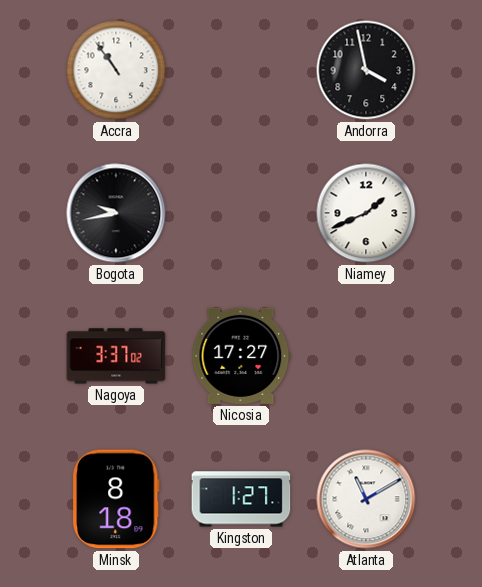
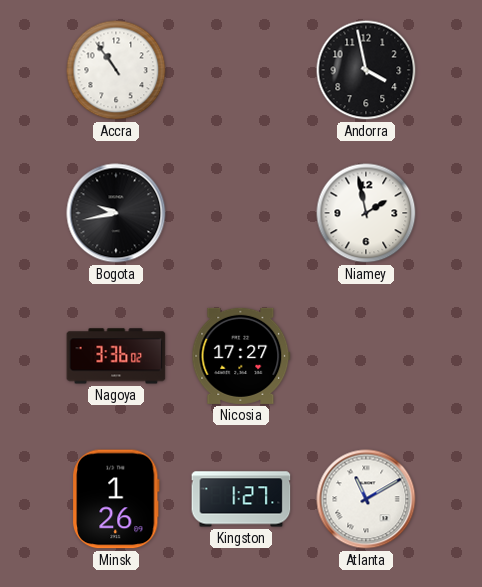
Niamey: 1:41 -> 1:58
Nagoya: 3:37 -> 3:36
Minsk: 8:18 -> 1:26
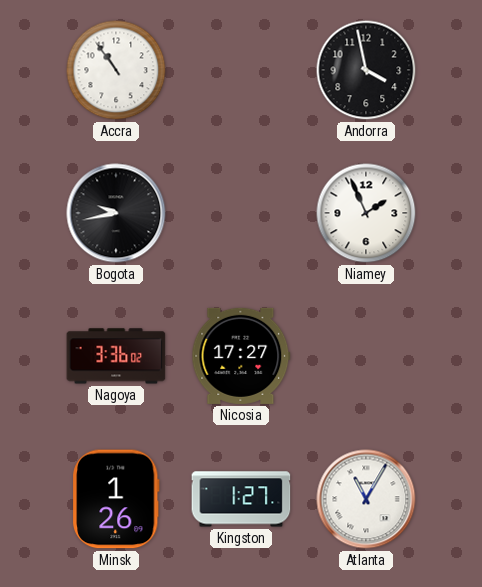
Niamey: 1:58 -> 1:56
Atlanta: 11:10 -> 11:05
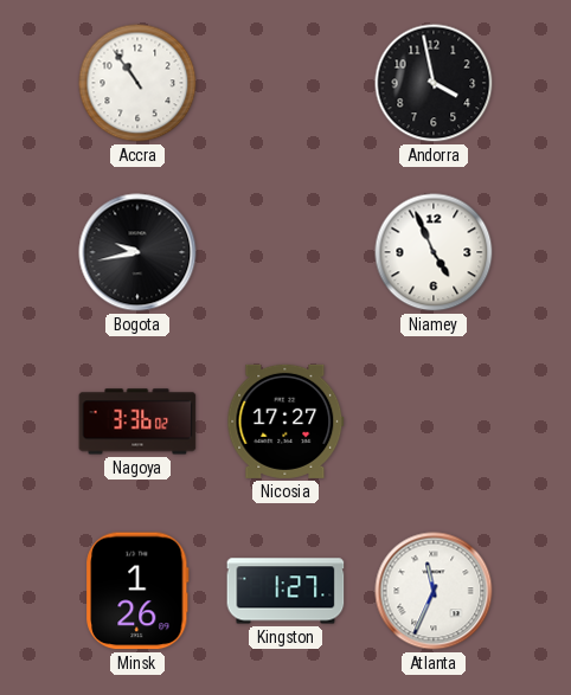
Niamey: 1:56 -> 4:56
Atlanta: 11:05 -> 11:34
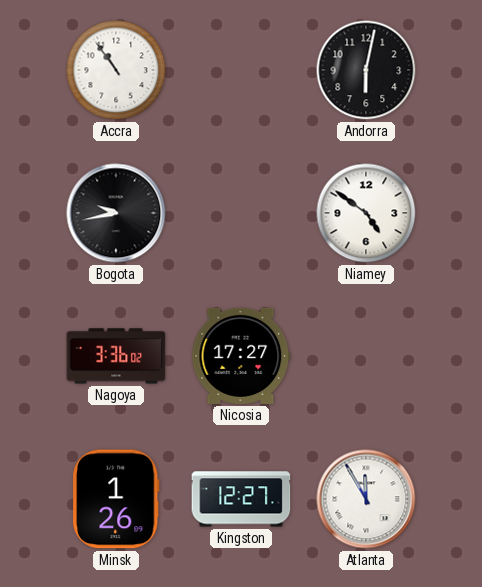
Andorra: 3:58 -> 6:02
Niamey: 4:56 -> 4:51
Kingston: 1:27 -> 12:27
Atlanta: 11:34 -> 11:55
